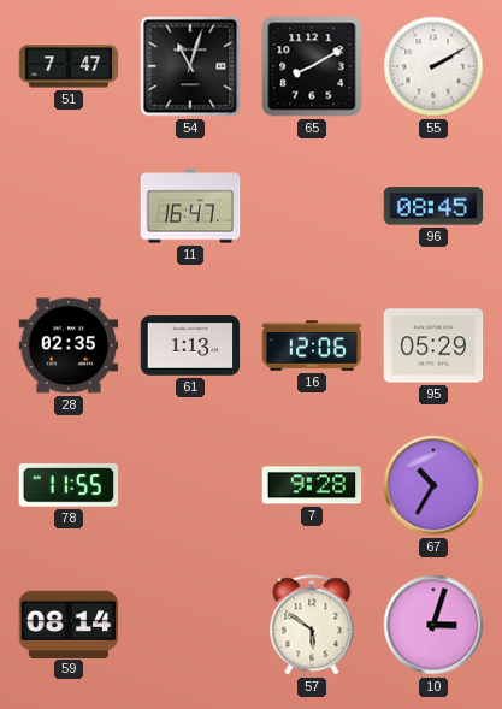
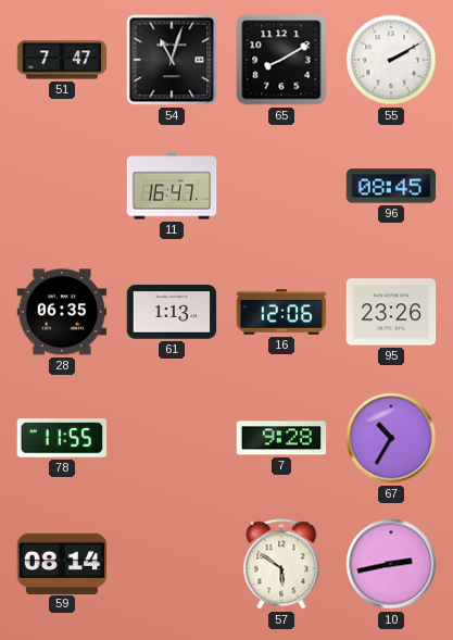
28: 02:35 -> 06:35
95: 05:29 -> 23:26
10: 3:03 -> 2:43
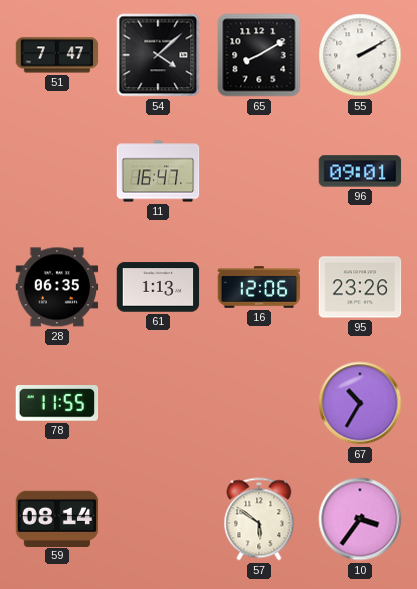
54: 11:03 -> 4:08
96: 08:45 -> 09:01
7: 9:28 -> none
10: 2:43 -> 3:36
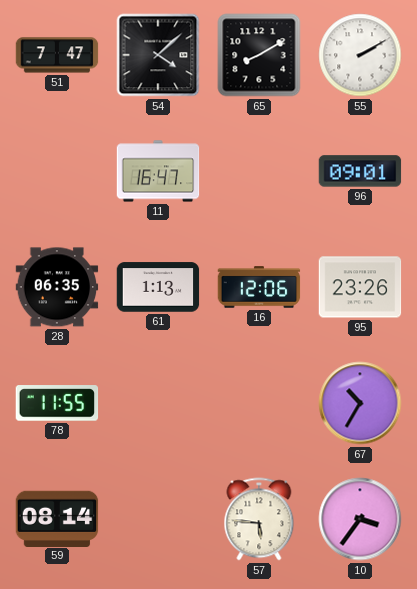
57: 5:51 -> 5:46
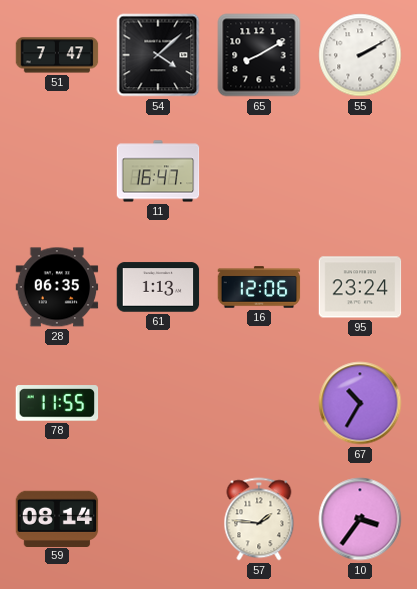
96: 09:01 -> none
95: 23:26 -> 23:24
57: 5:46 -> 1:46
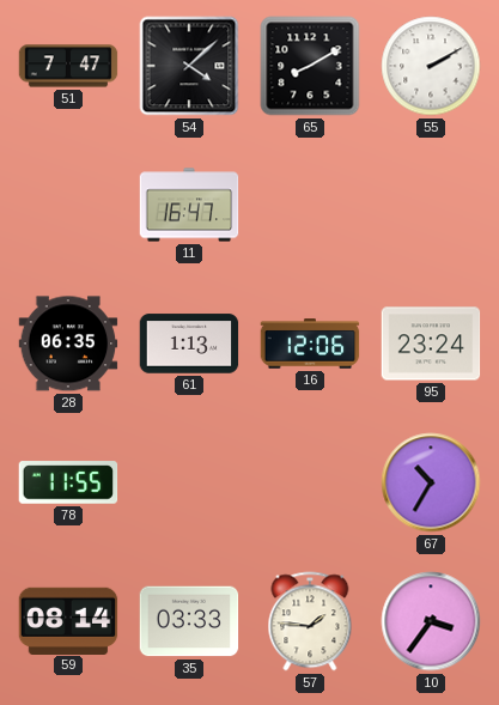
35: none -> 03:33
